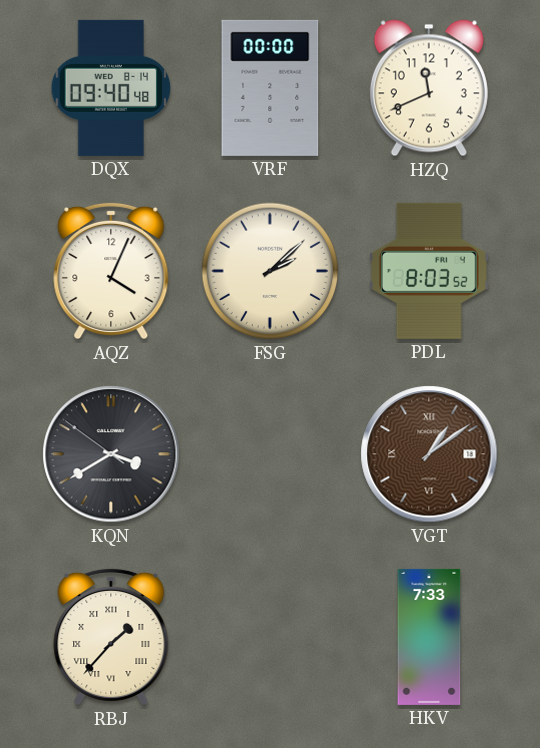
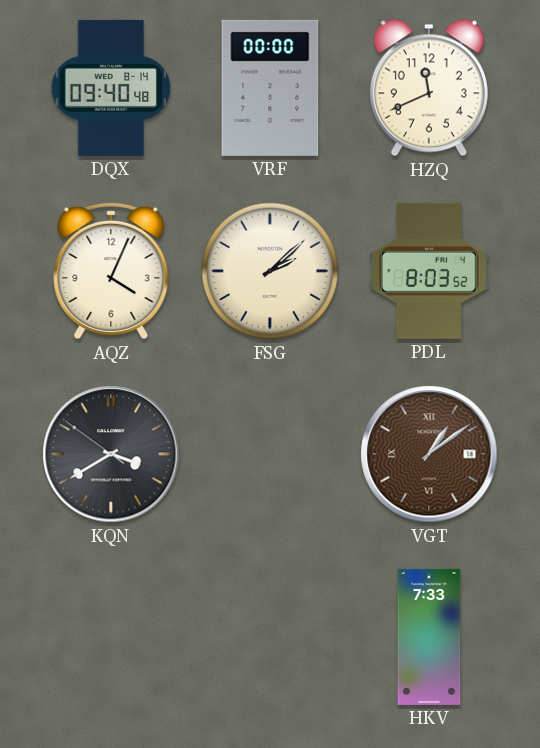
RBJ: 1:37 -> none
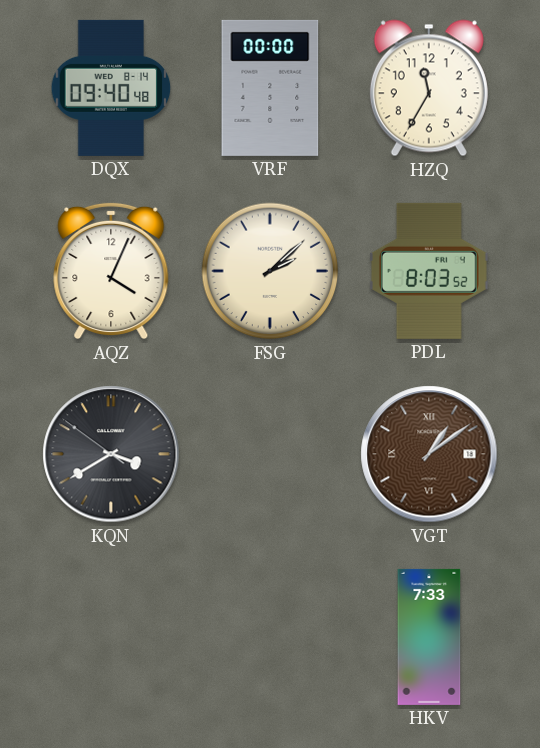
HZQ: 11:41 -> 11:35
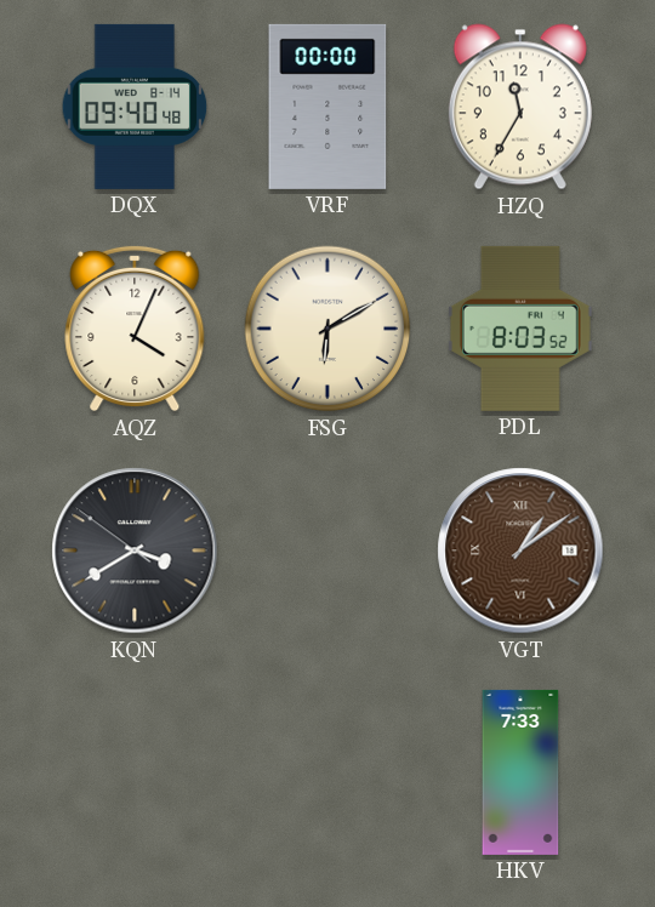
FSG: 2:08 -> 6:10
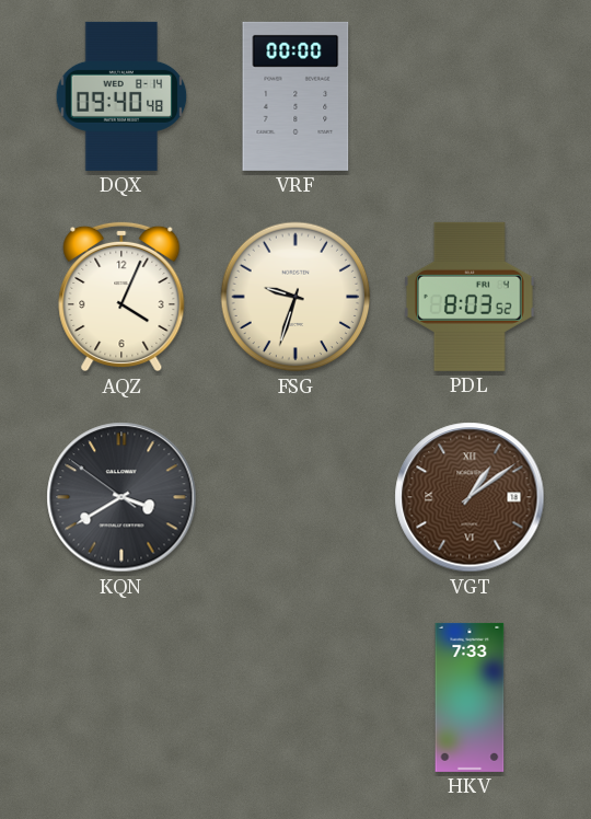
HZQ: 11:35 -> none
FSG: 6:10 -> 9:33
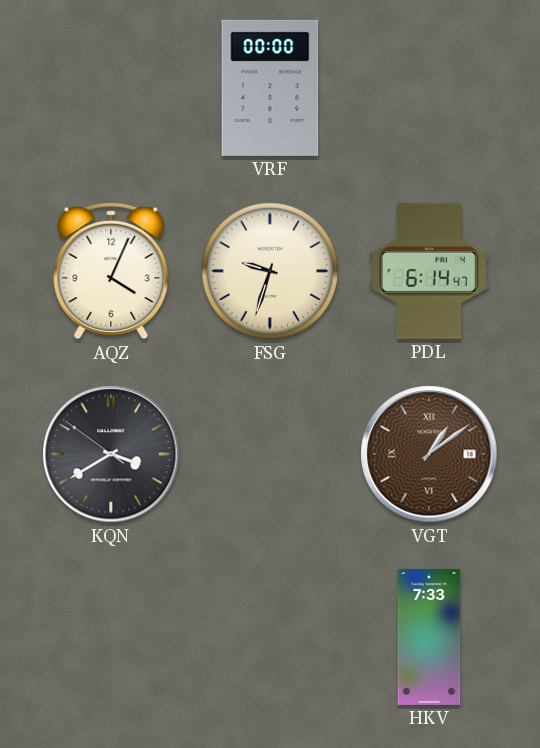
DQX: 09:40 -> none
PDL: 8:03 -> 6:14
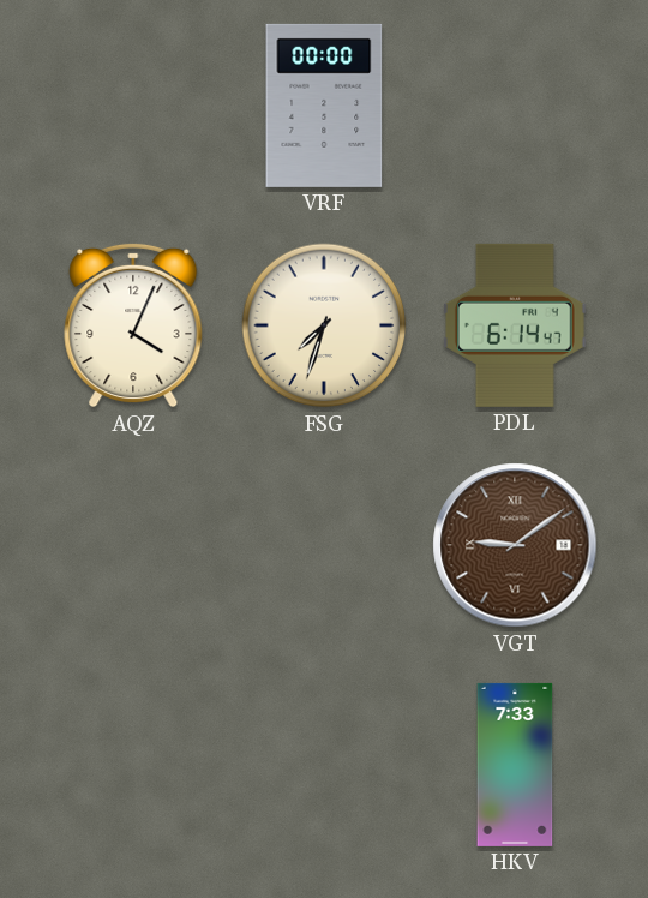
FSG: 9:33 -> 7:33
KQN: 3:39 -> none
VGT: 1:09 -> 9:09
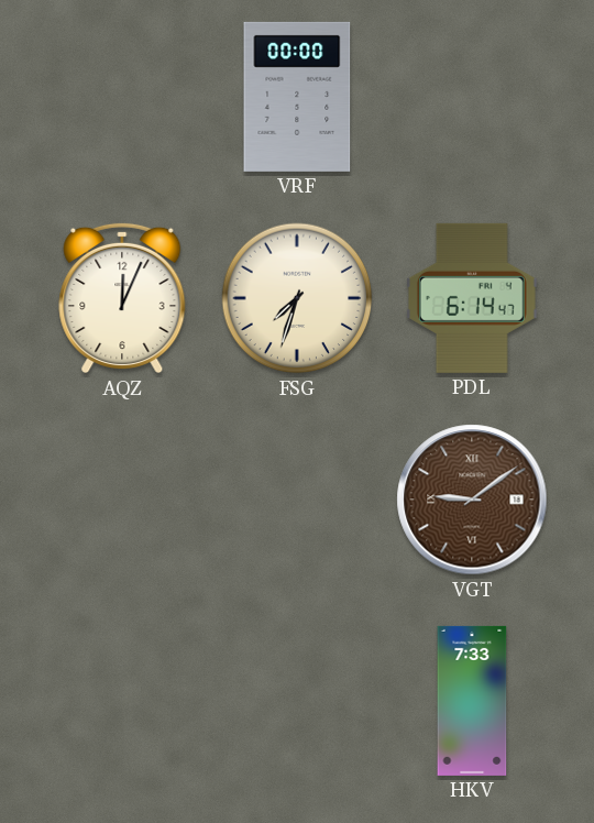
AQZ: 4:04 -> 12:04
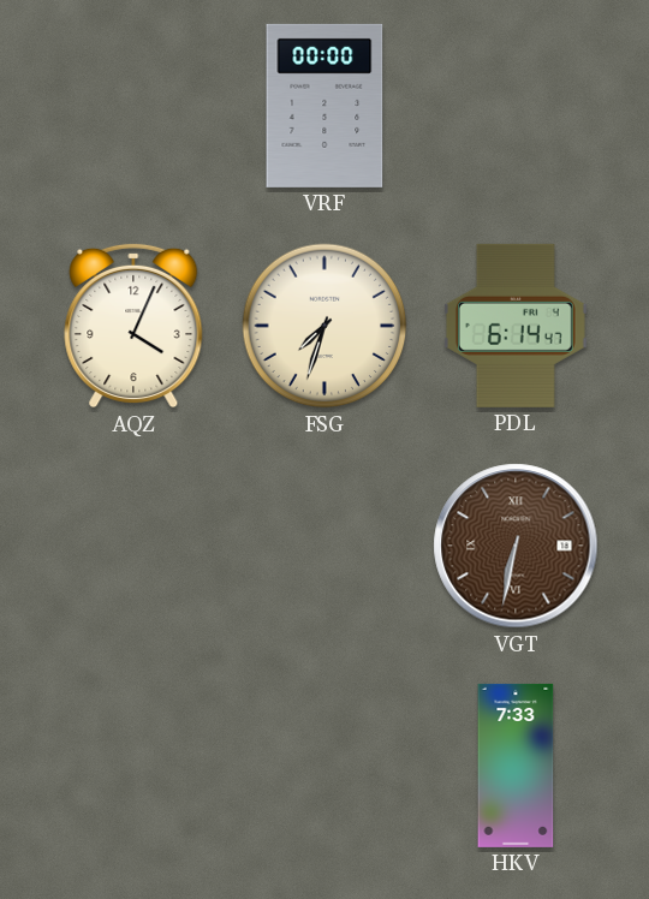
AQZ: 12:04 -> 4:04
VGT: 9:09 -> 6:32
